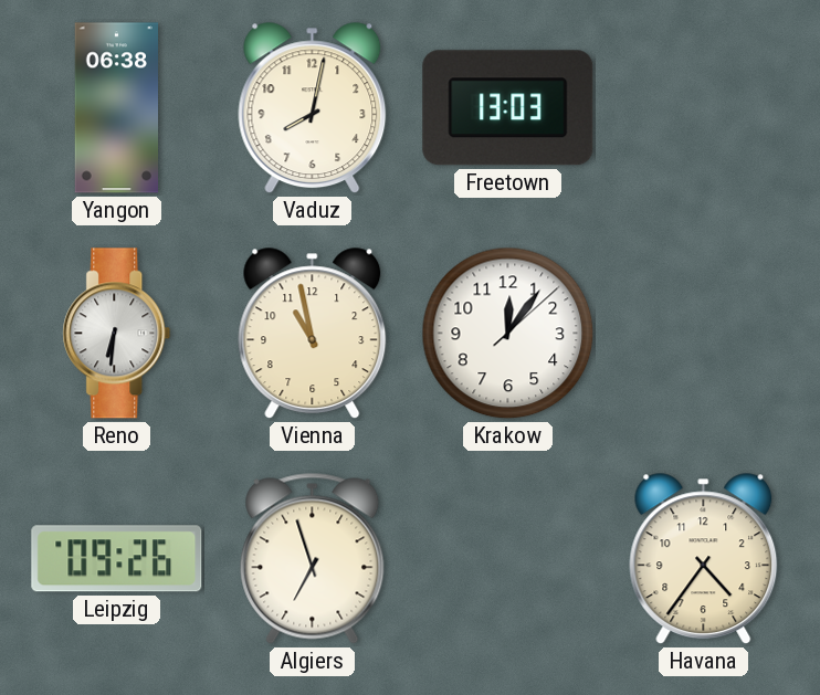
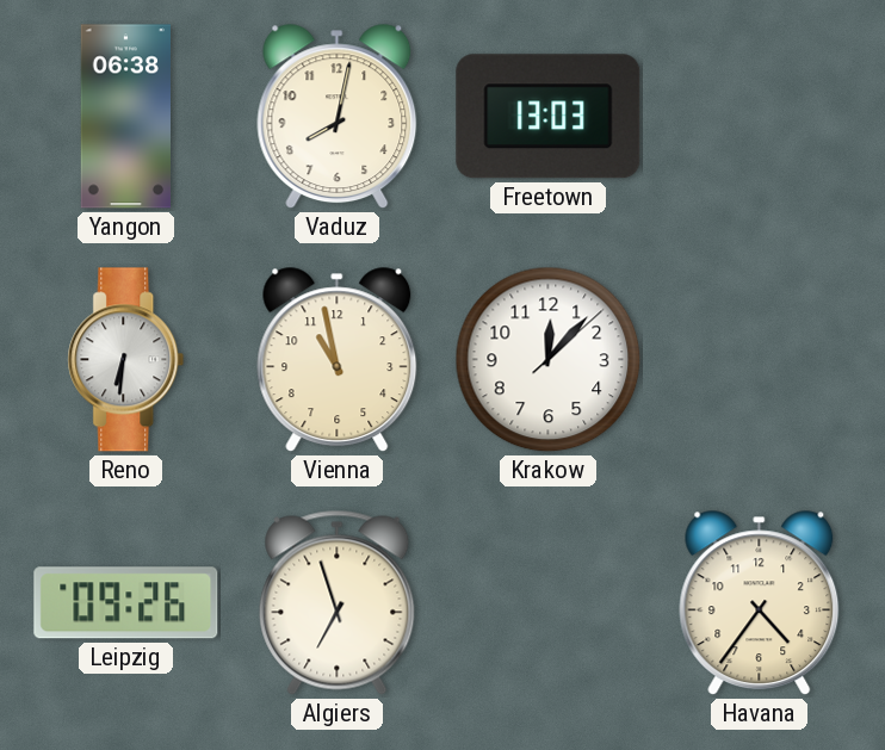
Krakow: 12:06 -> 12:07
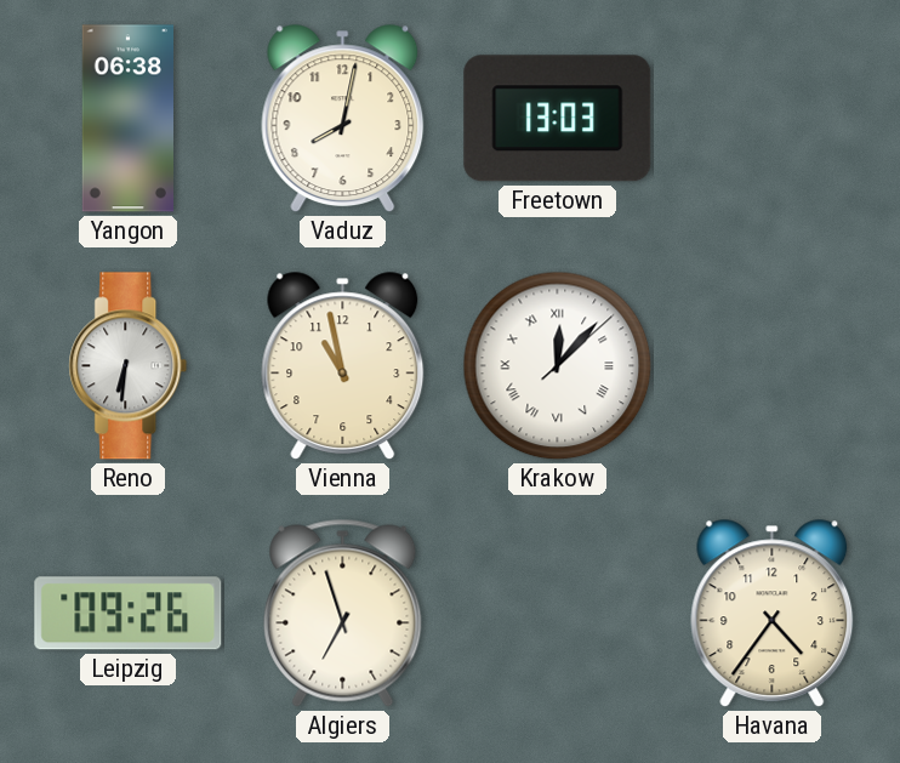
Krakow numerals: Arabic -> Roman
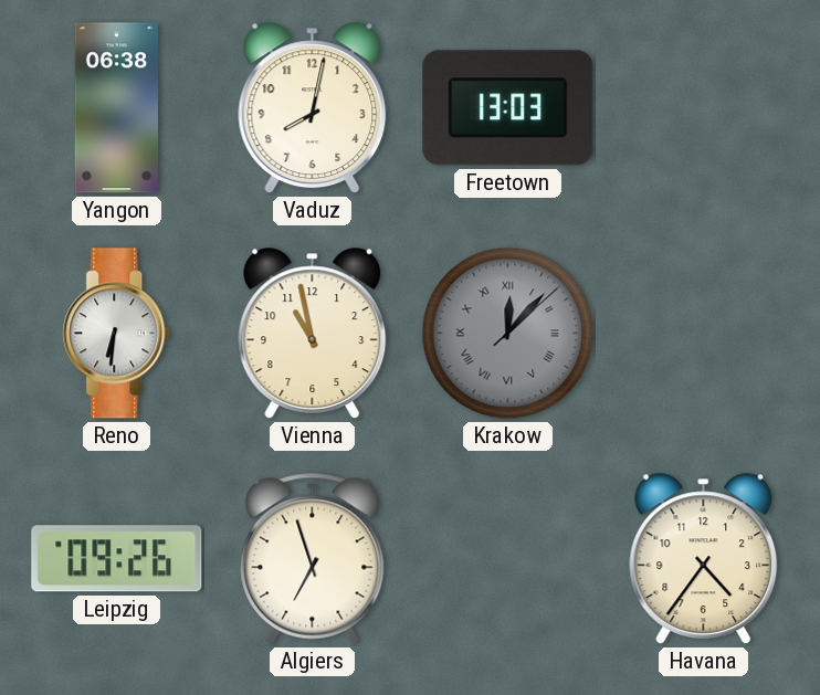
Krakow dial: white -> grey
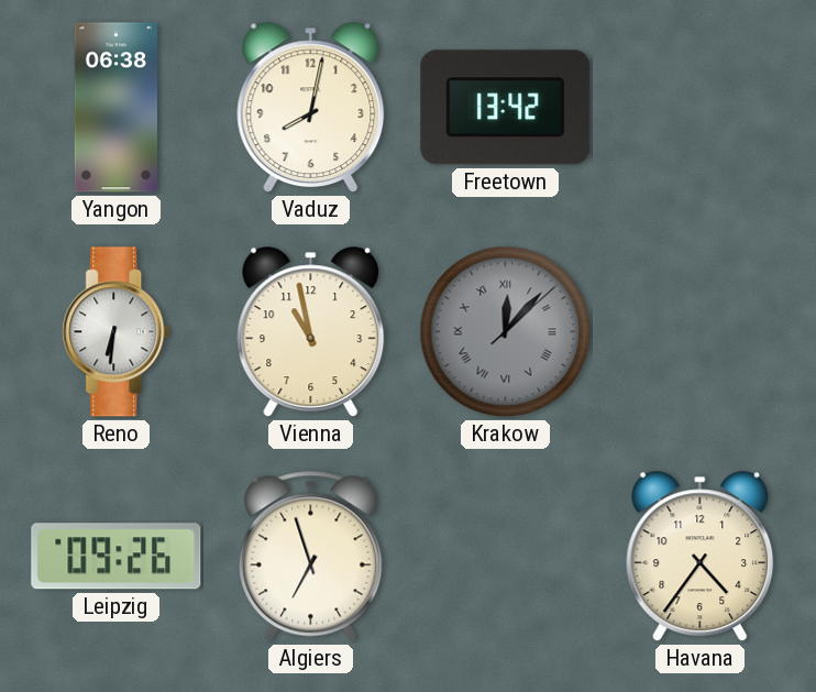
Freetown: 13:03 -> 13:42
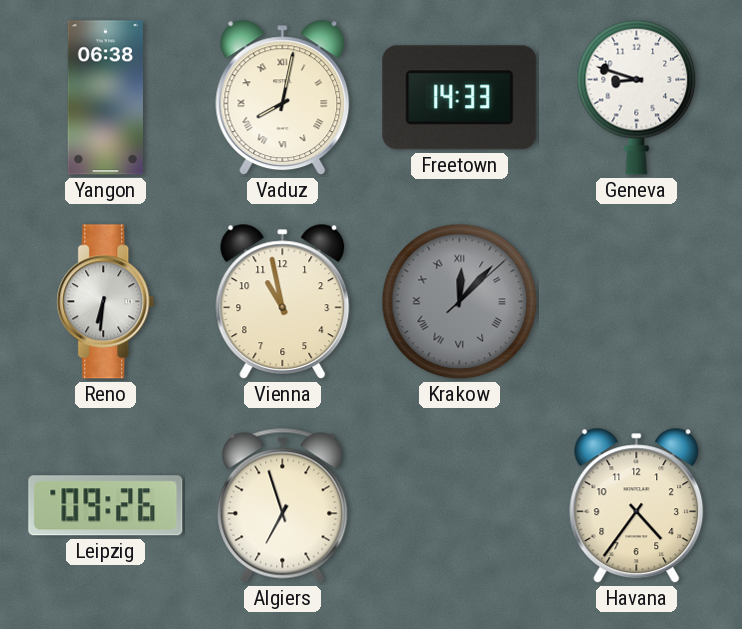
Vaduz numerals: Arabic -> Roman
Freetown: 13:42 -> 14:33
Geneva: none -> 8:48
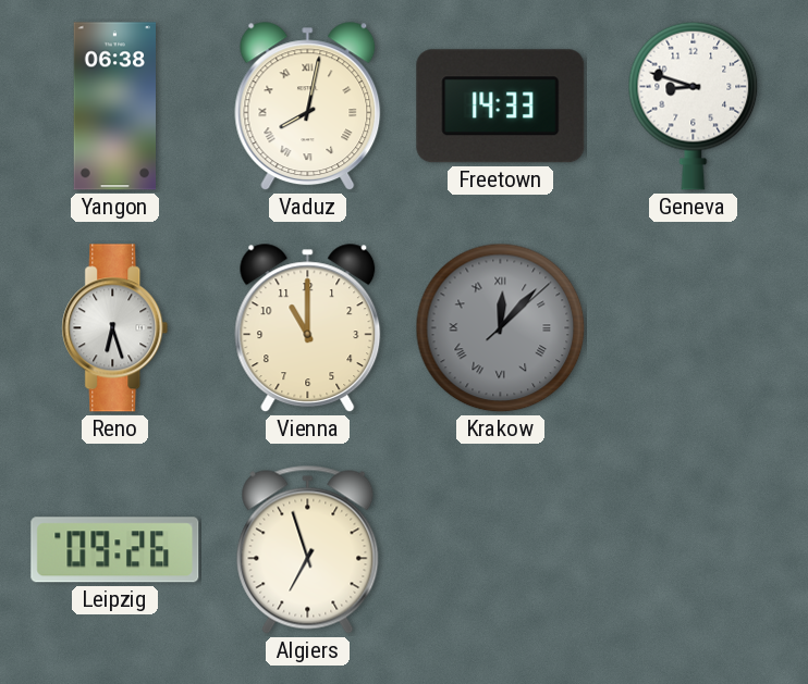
Reno: 6:31 -> 6:27
Vienna: 10:58 -> 11:00
Havana: 4:36 -> none
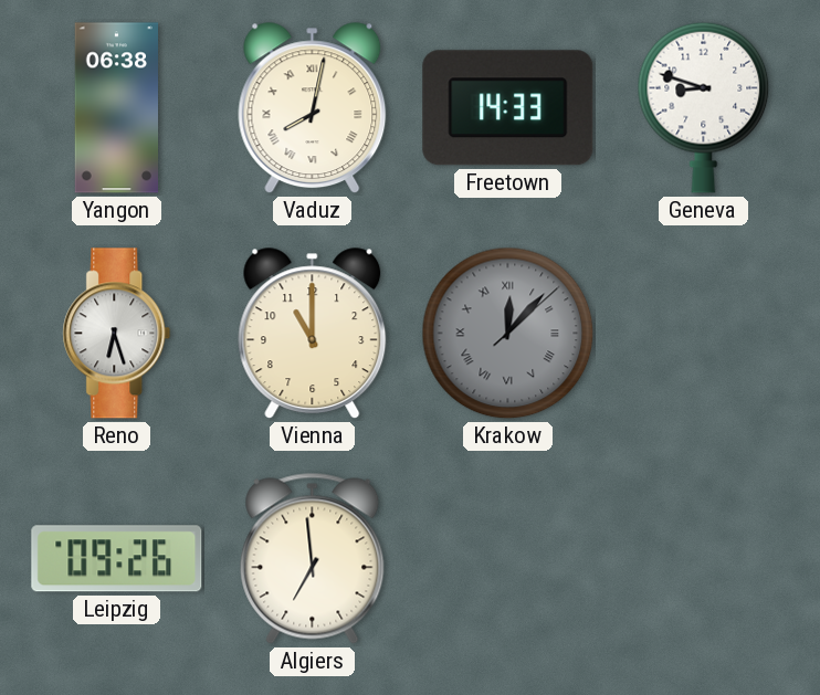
Algiers: 6:57 -> 6:59
